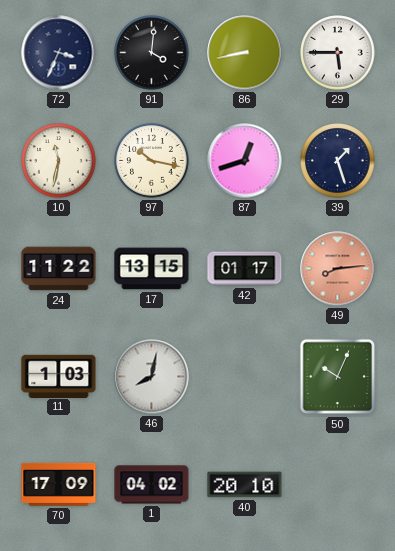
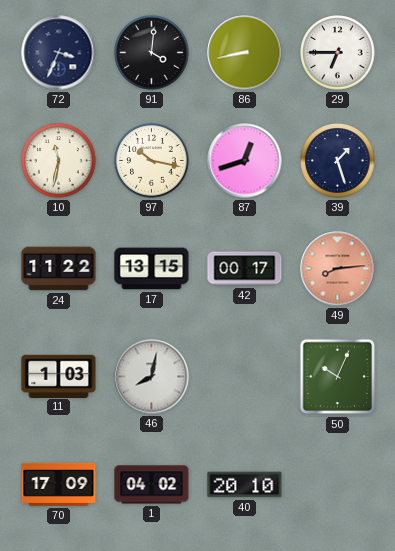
29: 5:45 -> 6:45
42: 01:17 -> 00:17
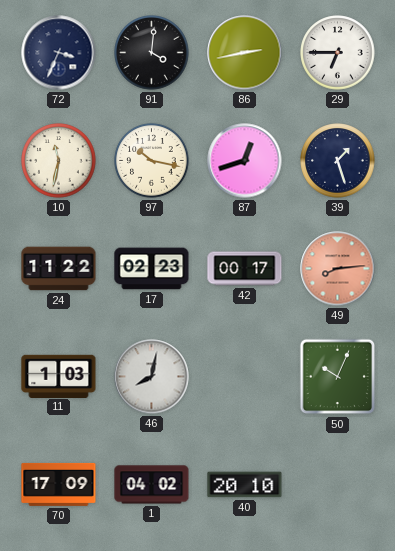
86: 8:43 -> 2:43
17: 13:15 -> 02:23
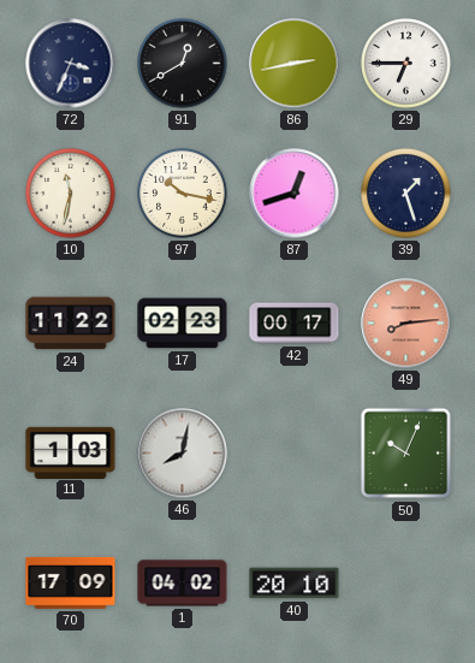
91: 4:01 -> 12:40
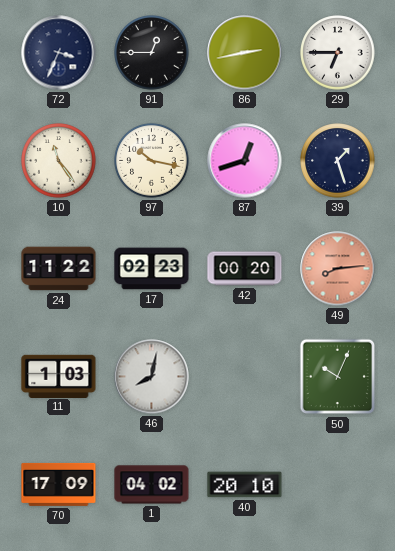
91: 12:40 -> 12:45
10: 11:32 -> 11:24
42: 00:17 -> 00:20
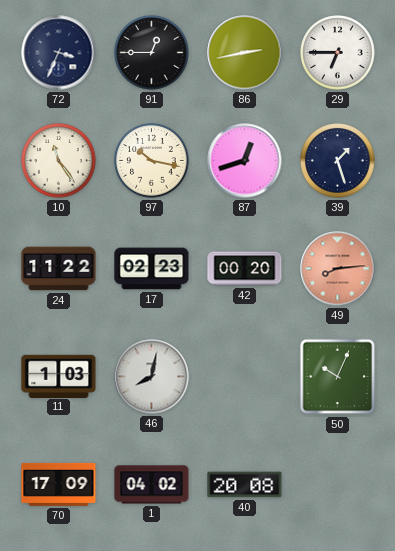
40: 20:10 -> 20:08
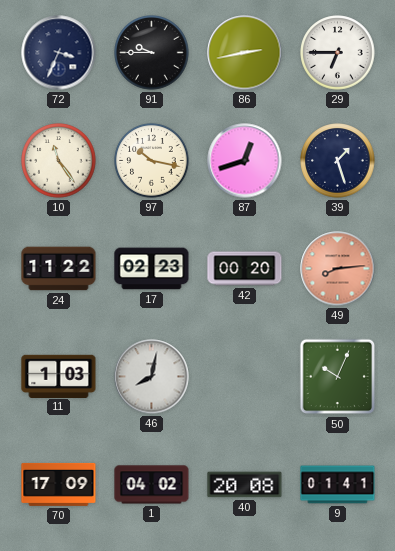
91: 12:45 -> 9:45
9: none -> 01:41
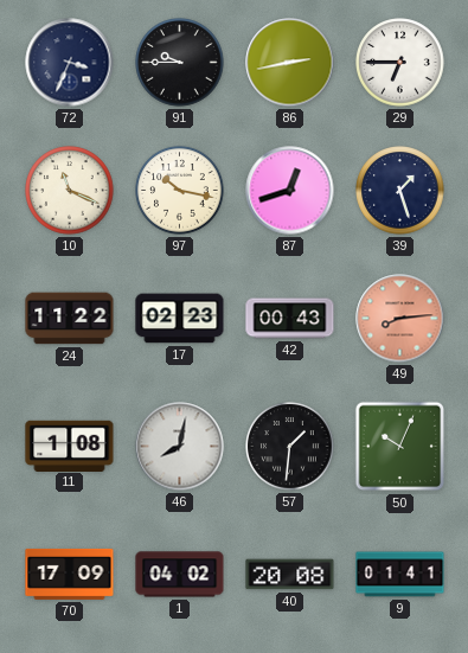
10: 11:24 -> 11:19
42: 00:20 -> 00:43
11: 1:03 -> 1:08
57: none -> 1:31
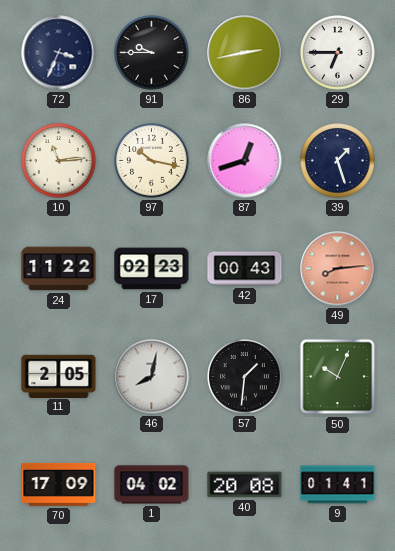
10: 11:19 -> 11:14
11: 1:08 -> 2:05
